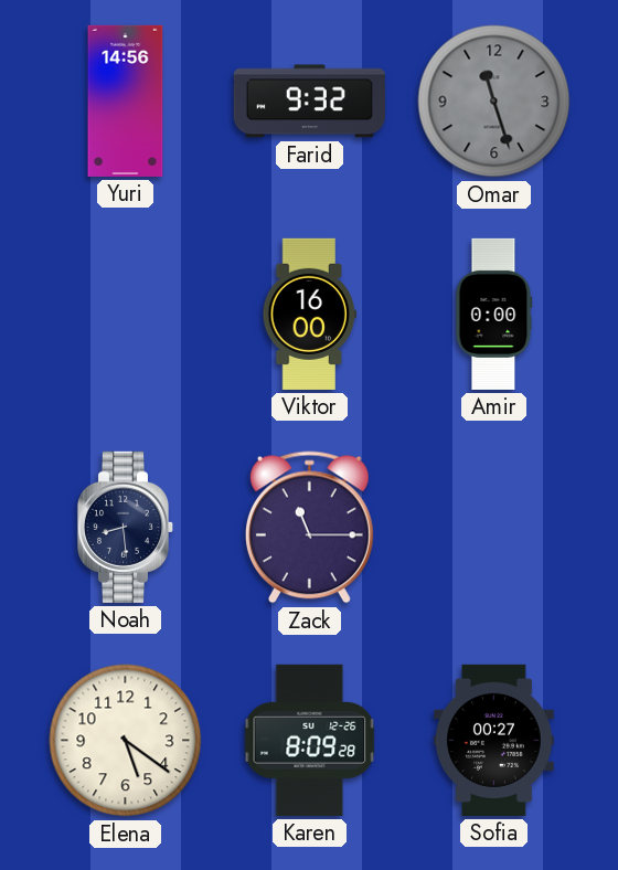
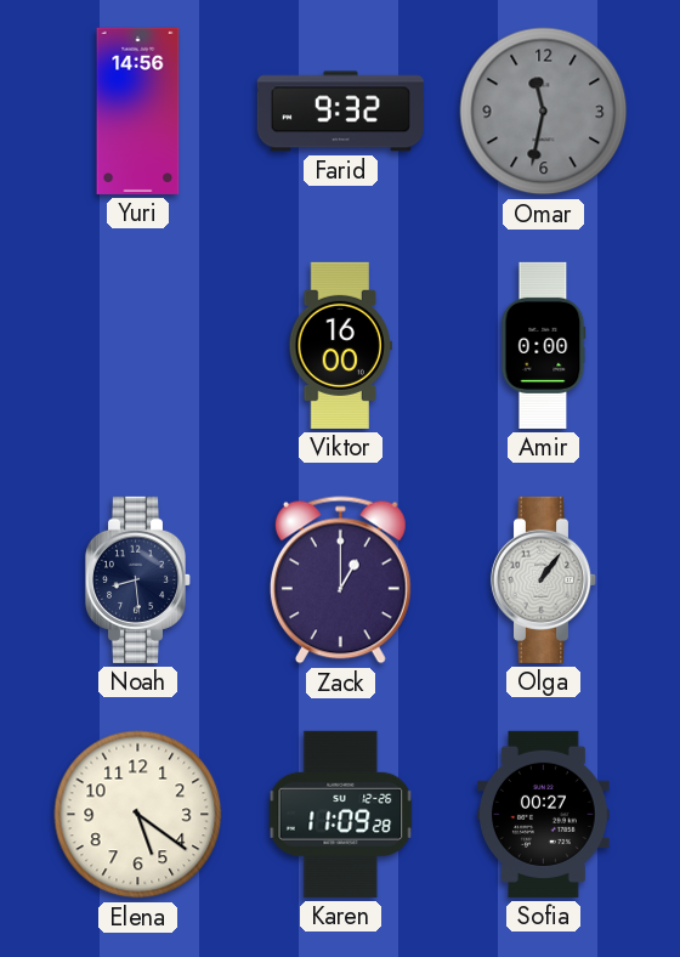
Omar: 11:27 -> 11:32
Zack: 11:15 -> 1:00
Olga: none -> 1:06
Karen: 8:09 -> 11:09
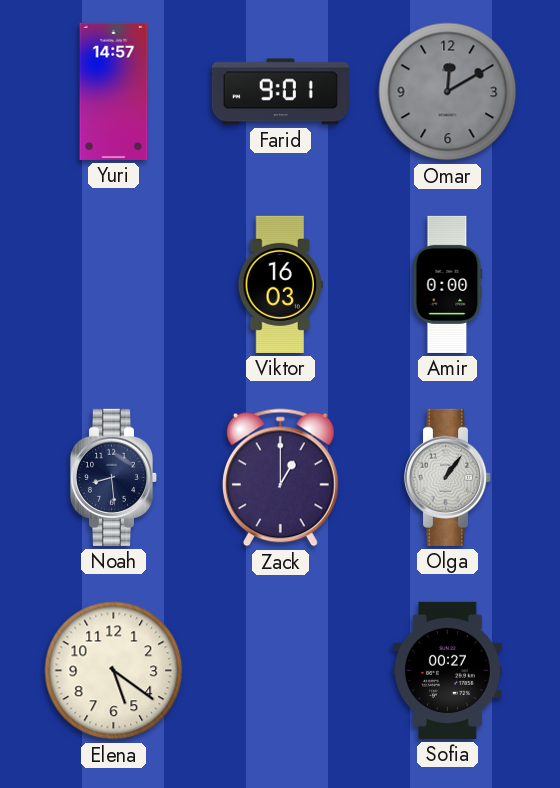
Yuri: 14:56 -> 14:57
Farid: 9:32 -> 9:01
Omar: 11:32 -> 12:10
Viktor: 16:00 -> 16:03
Karen: 11:09 -> none
